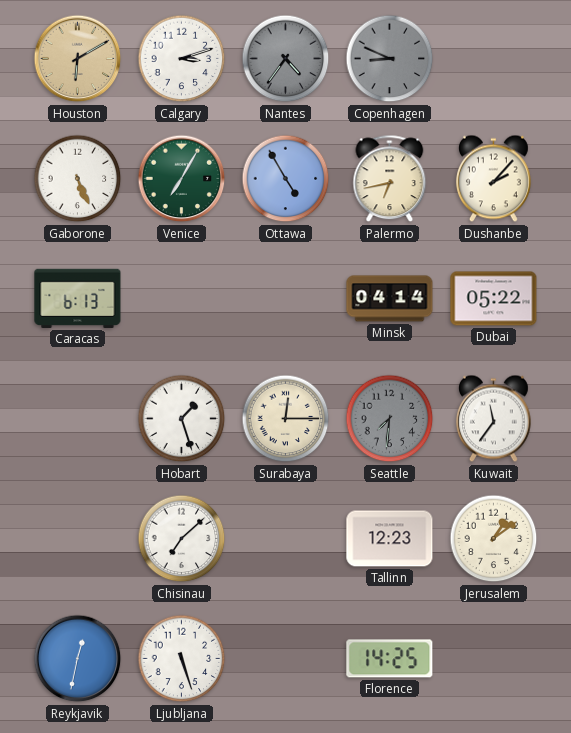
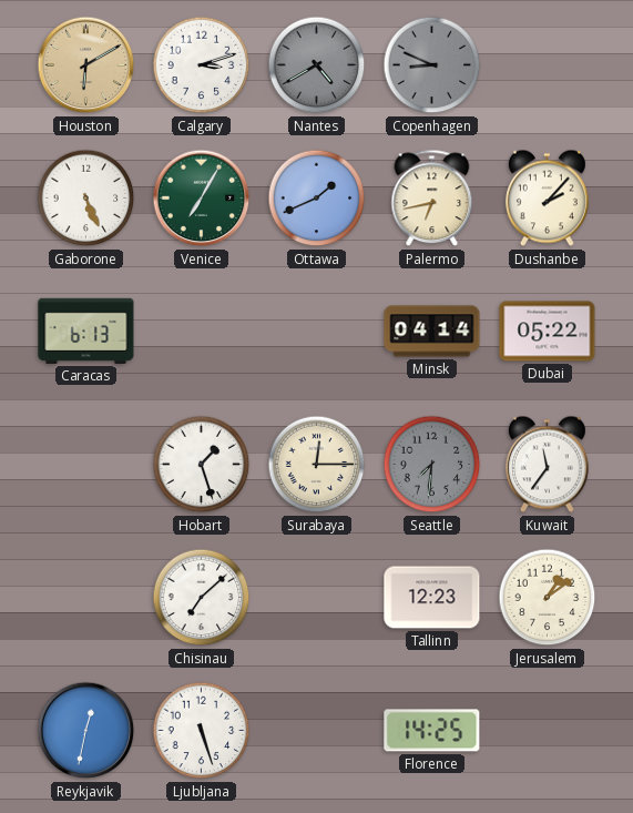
Nantes: 4:36 -> 4:40
Ottawa: 4:55 -> 1:41
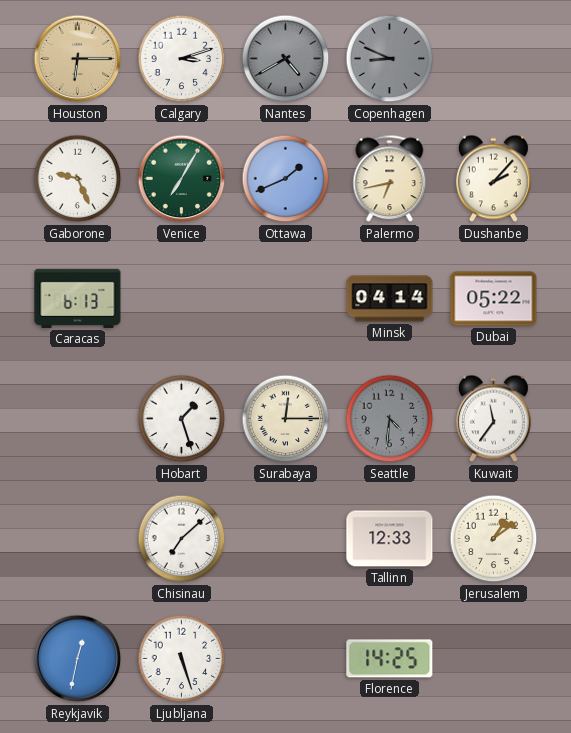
Houston: 6:10 -> 6:15
Gaborone: 5:26 -> 9:26
Seattle: 7:31 -> 4:31
Tallinn: 12:23 -> 12:33
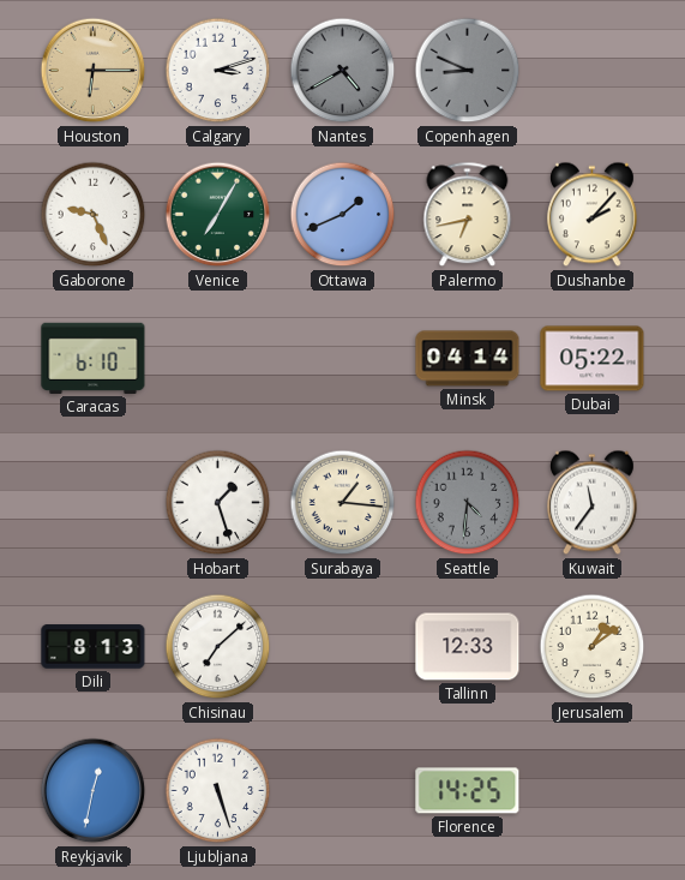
Caracas: 6:13 -> 6:10
Surabaya: 12:15 -> 1:16
Dili: none -> 8:13
